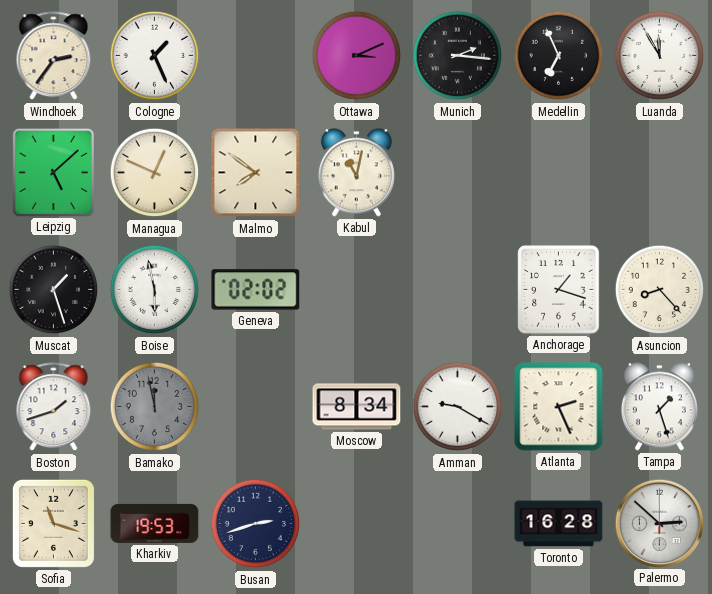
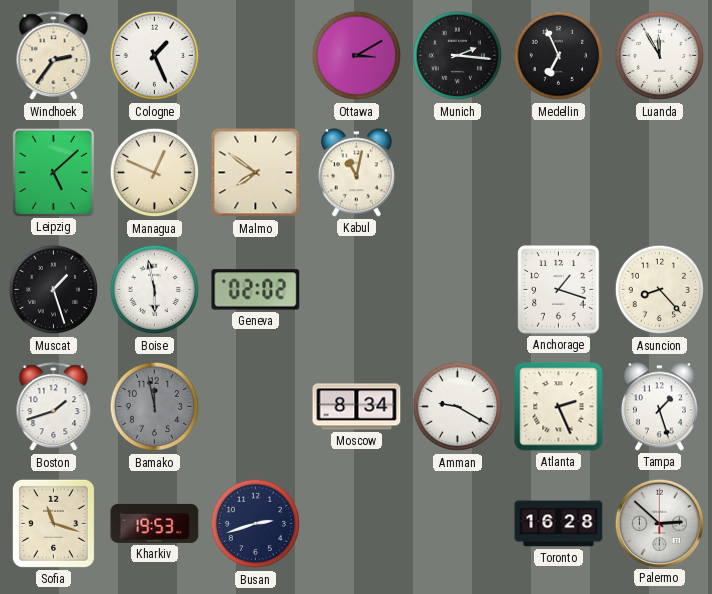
Ottawa: 3:11 -> 3:10
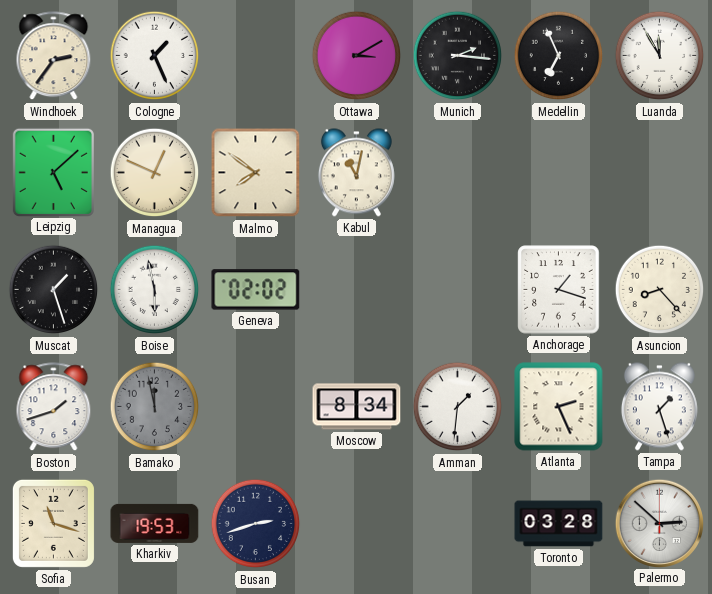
Amman: 9:20 -> 1:31
Toronto: 16:28 -> 03:28
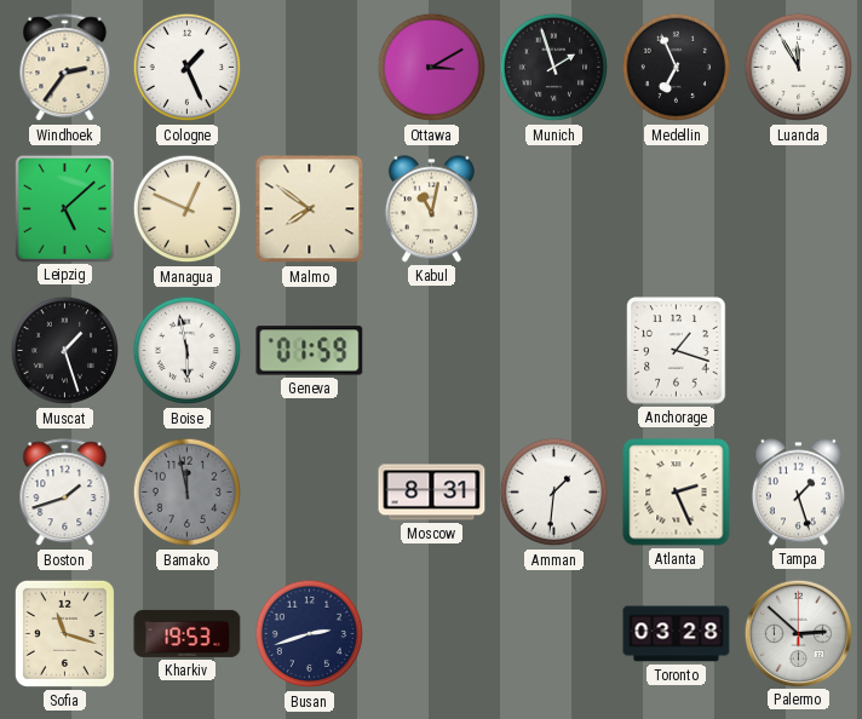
Munich: 2:16 -> 1:57
Geneva: 02:02 -> 01:59
Asuncion: 8:23 -> none
Moscow: 8:34 -> 8:31
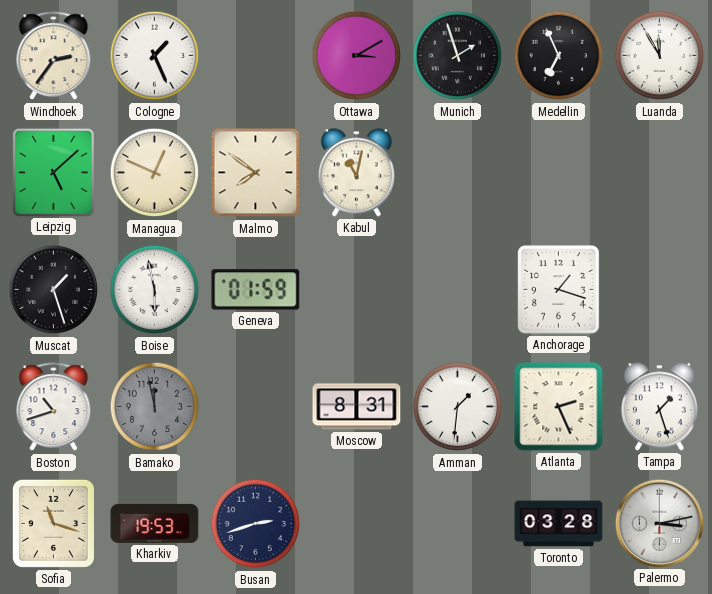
Boston: 1:42 -> 10:42
Palermo: 2:52 -> 3:13
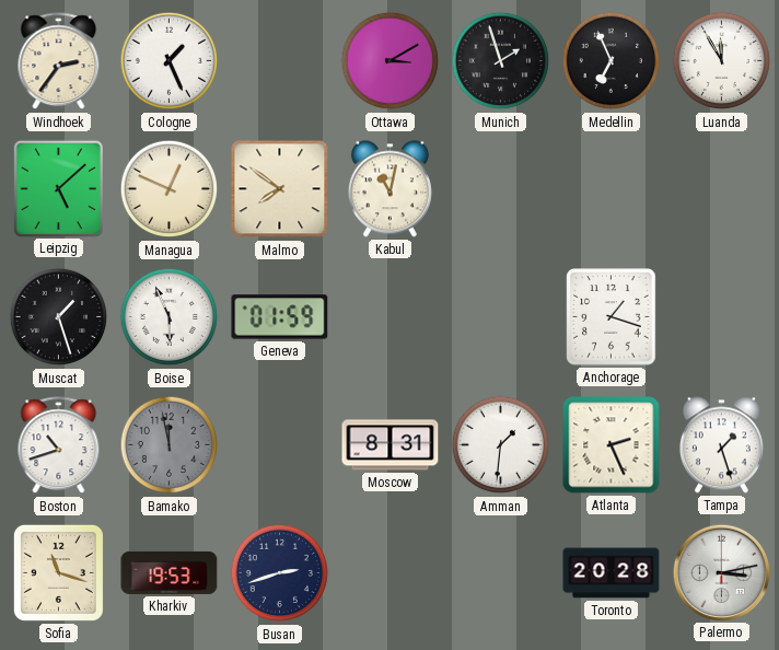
Boise: 5:58 -> 5:56
Toronto: 03:28 -> 20:28
